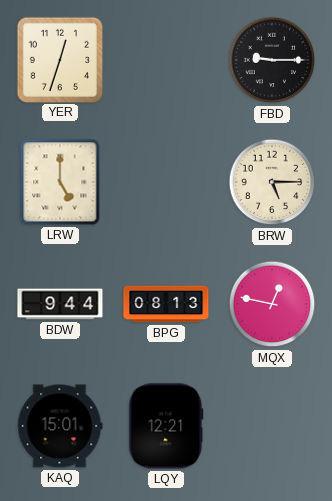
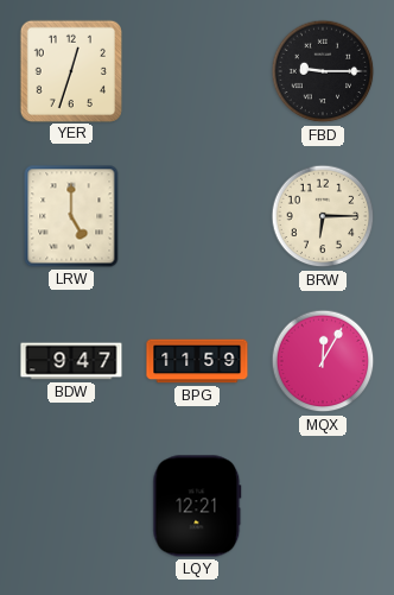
BRW: 5:15 -> 6:15
BDW: 9:44 -> 9:47
BPG: 08:13 -> 11:59
MQX: 12:47 -> 12:05
KAQ: 15:01 -> none
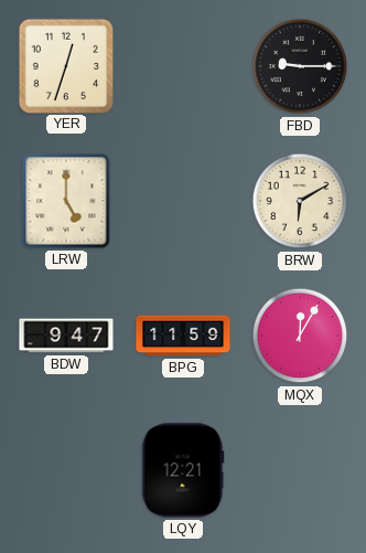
BRW: 6:15 -> 6:10
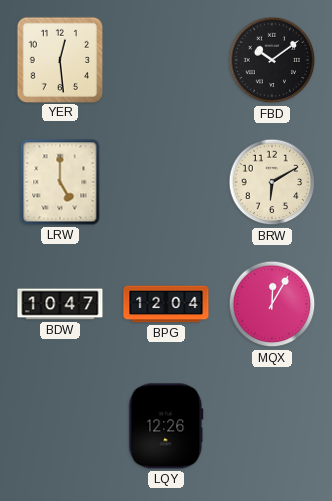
YER: 12:33 -> 12:29
FBD: 9:15 -> 10:09
BDW: 9:47 -> 10:47
BPG: 11:59 -> 12:04
LQY: 12:21 -> 12:26
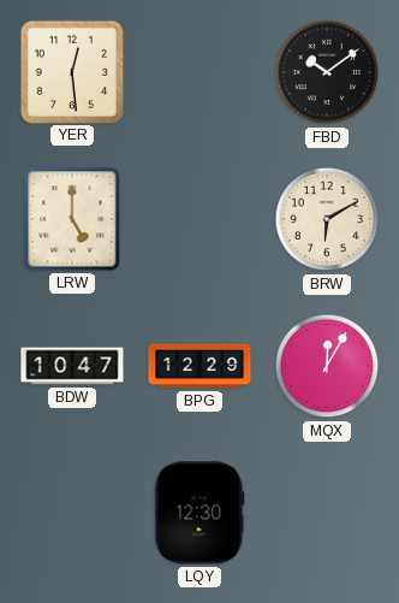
BPG: 12:04 -> 12:29
LQY: 12:26 -> 12:30
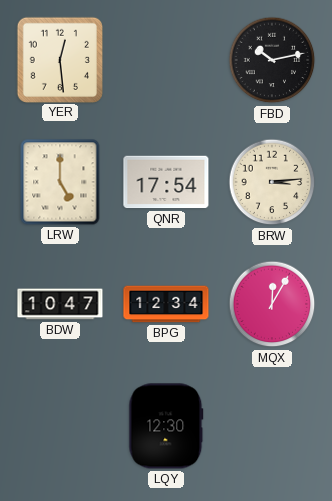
FBD: 10:09 -> 10:13
QNR: none -> 17:54
BRW: 6:10 -> 3:14
BPG: 12:29 -> 12:34
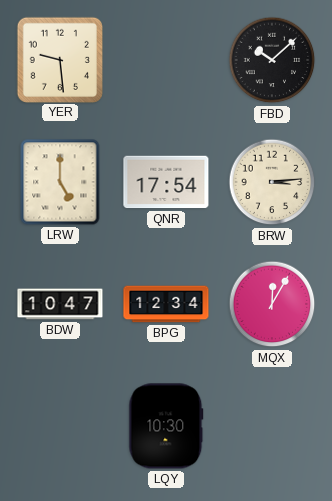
YER: 12:29 -> 9:29
FBD: 10:13 -> 10:08
LQY: 12:30 -> 10:30
